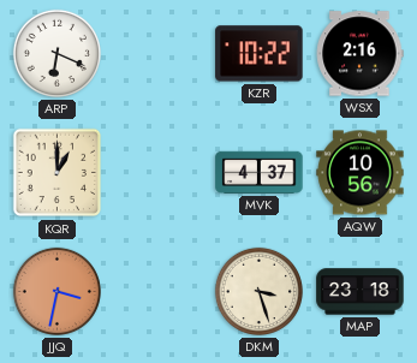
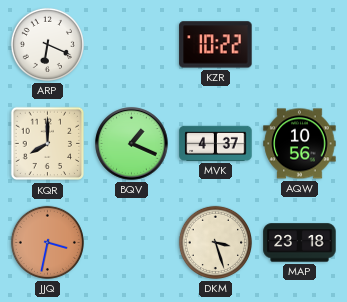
WSX: 2:16 -> none
KQR: 1:00 -> 8:00
BQV: none -> 1:19
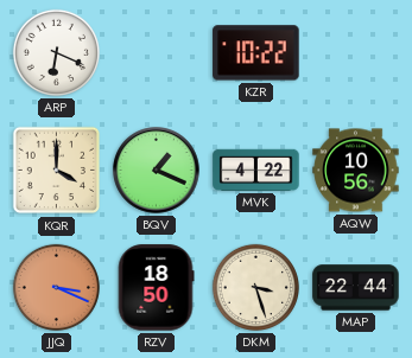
KQR: 8:00 -> 4:00
MVK: 4:37 -> 4:22
JJQ: 3:32 -> 3:19
RZV: none -> 18:50
MAP: 23:18 -> 22:44
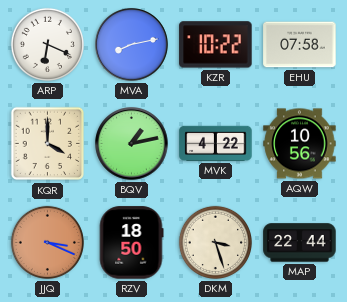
MVA: none -> 8:13
EHU: none -> 07:58
BQV: 1:19 -> 1:13
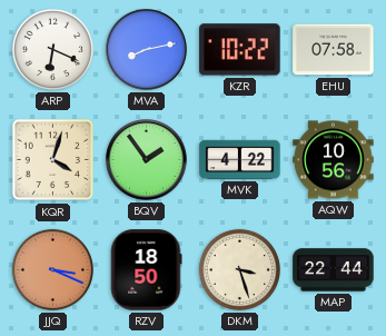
KQR: 4:00 -> 4:03
BQV: 1:13 -> 1:54
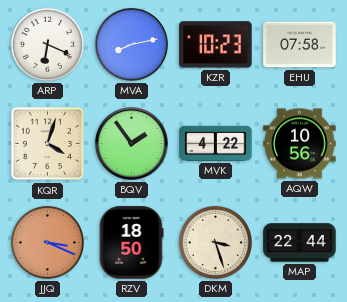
KZR: 10:22 -> 10:23
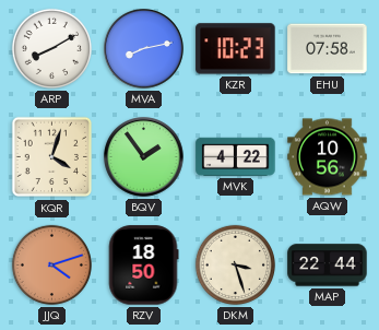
ARP: 6:19 -> 8:10
JJQ: 3:19 -> 4:12
